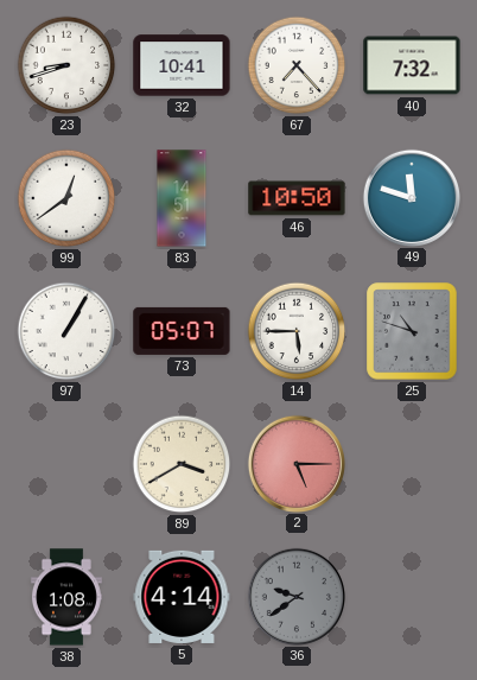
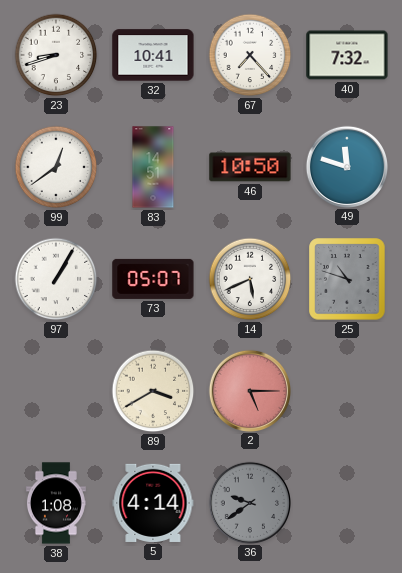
14: 5:45 -> 5:41
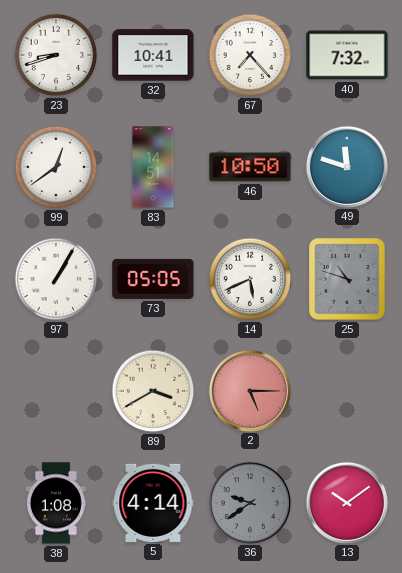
73: 05:07 -> 05:05
13: none -> 10:09
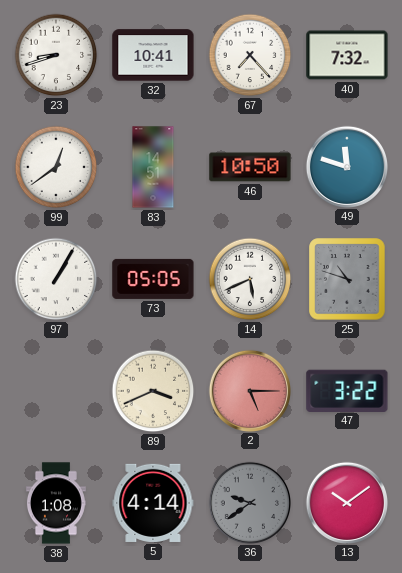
89: 3:40 -> 3:41
47: none -> 3:22
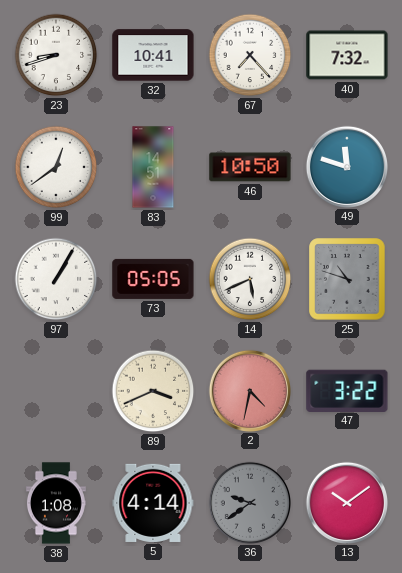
2: 5:15 -> 4:32
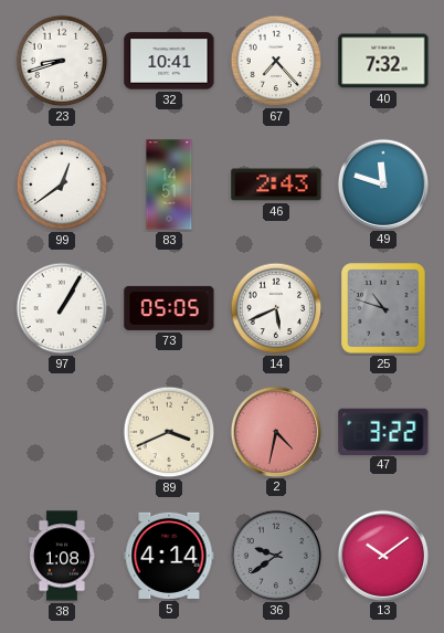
46: 10:50 -> 2:43
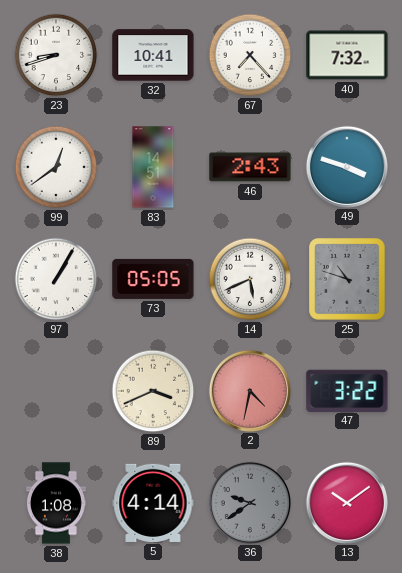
49: 11:48 -> 3:48
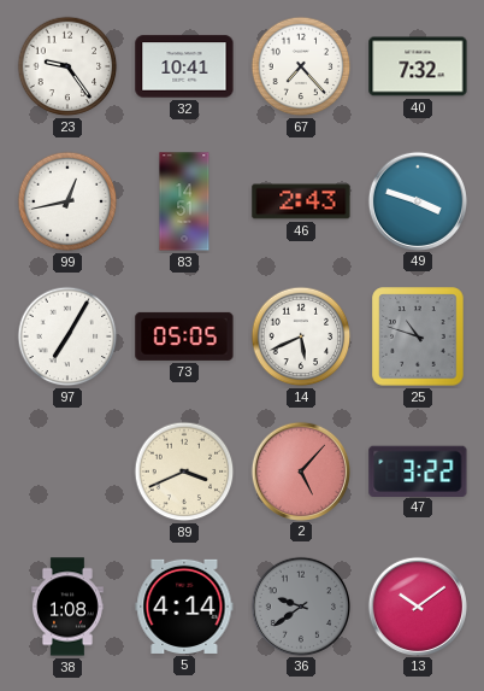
23: 8:42 -> 9:24
99: 12:39 -> 12:43
97: 1:05 -> 7:05
2: 4:32 -> 5:07
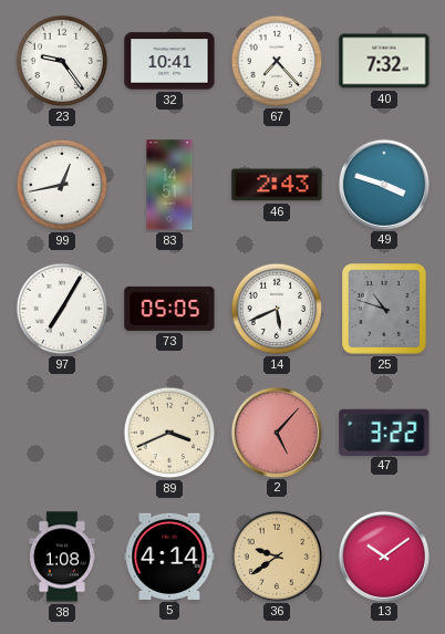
36 dial: grey -> champagne
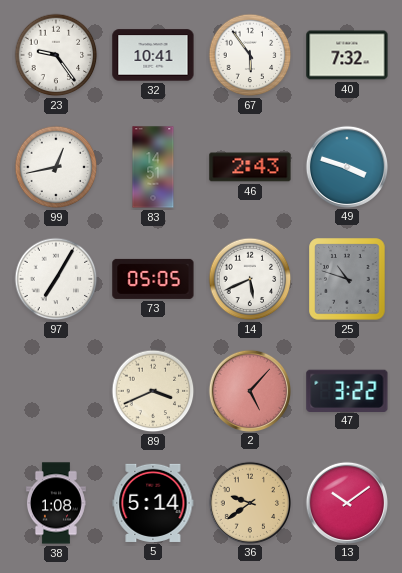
67: 7:23 -> 5:54
5: 4:14 -> 5:14
